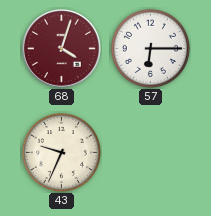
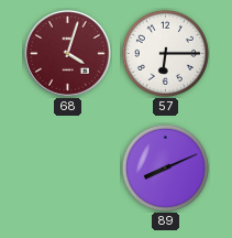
43: 9:34 -> none
89: none -> 8:11
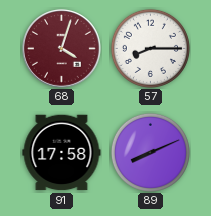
57: 6:15 -> 8:15
91: none -> 17:58
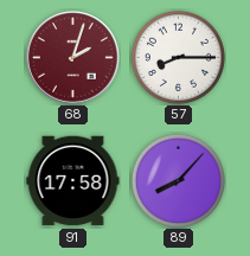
68: 4:03 -> 2:03
89: 8:11 -> 8:07
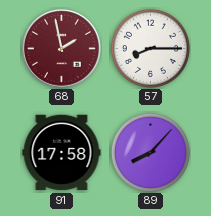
68: 2:03 -> 1:58
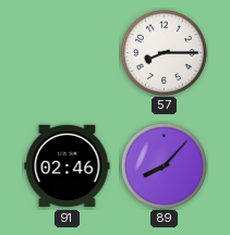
68: 1:58 -> none
91: 17:58 -> 02:46
